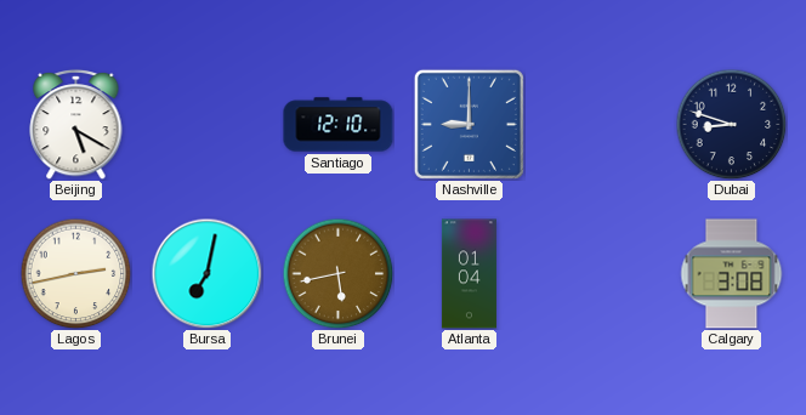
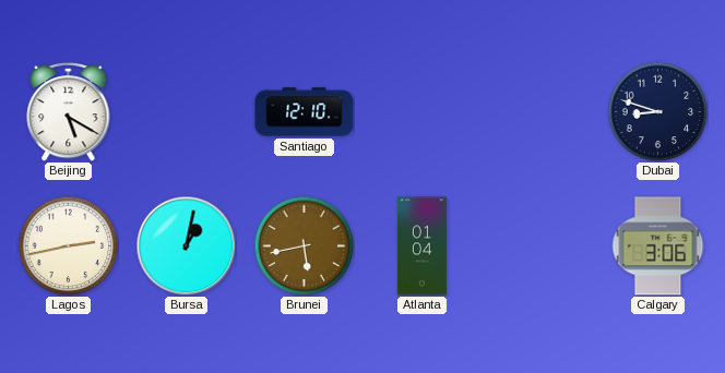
Nashville: 9:00 -> none
Bursa: 7:02 -> 1:02
Calgary: 3:08 -> 3:06
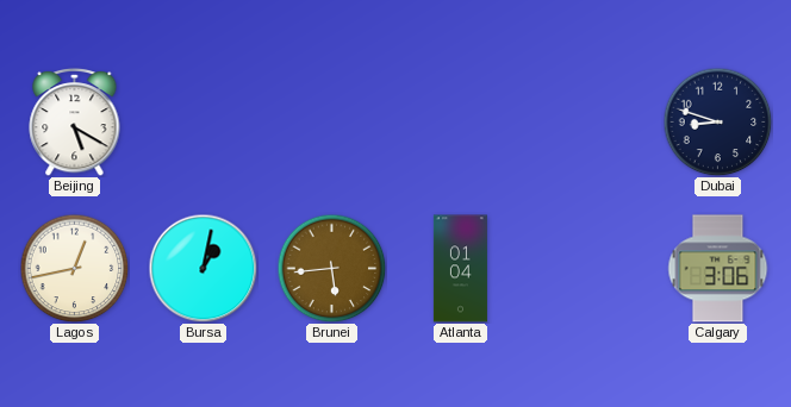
Santiago: 12:10 -> none
Lagos: 2:43 -> 12:43
Brunei: 5:43 -> 5:44
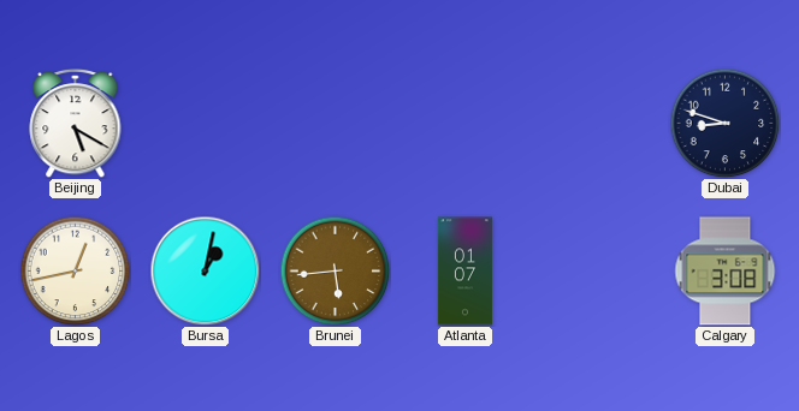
Atlanta: 01:04 -> 01:07
Calgary: 3:06 -> 3:08
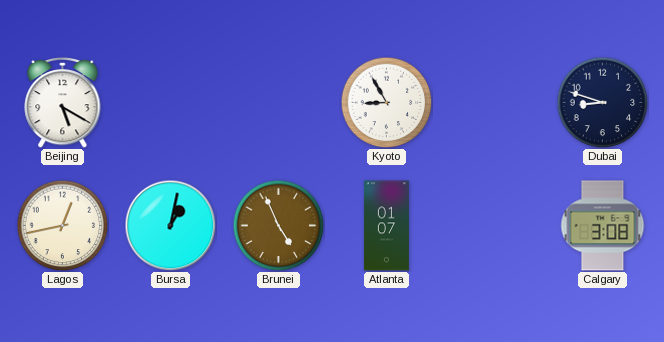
Kyoto: none -> 8:55
Brunei: 5:44 -> 4:56
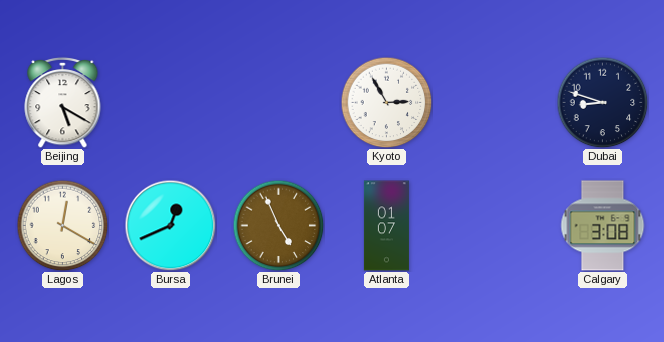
Kyoto: 8:55 -> 2:55
Lagos: 12:43 -> 12:20
Bursa: 1:02 -> 12:41
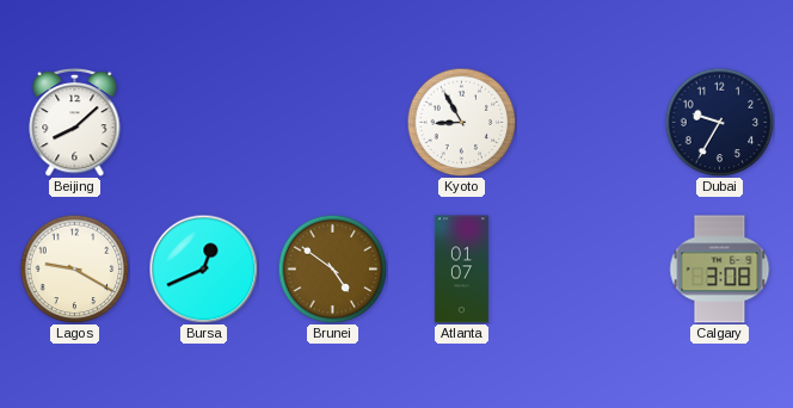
Beijing: 5:20 -> 8:08
Kyoto: 2:55 -> 8:55
Dubai: 8:48 -> 9:35
Lagos: 12:20 -> 9:20
Brunei: 4:56 -> 4:51
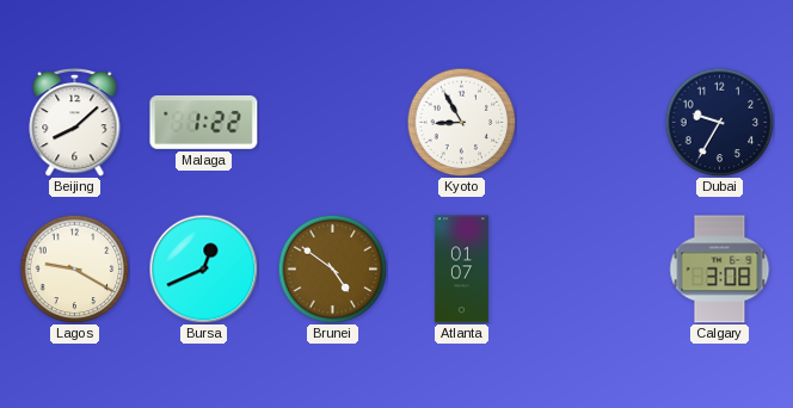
Malaga: none -> 1:22
